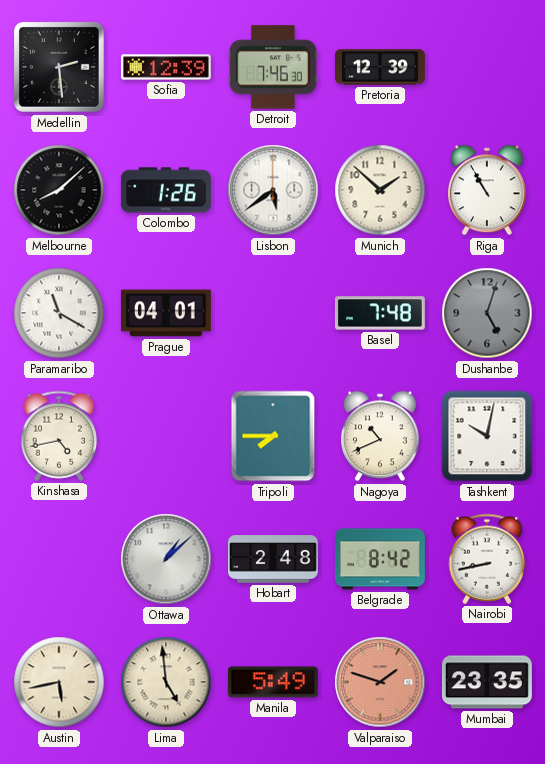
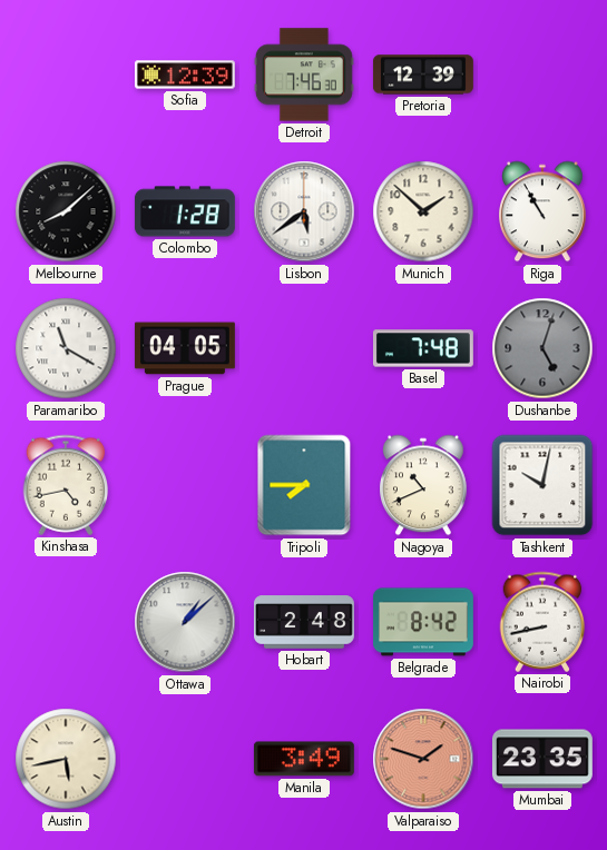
Medellin: 2:29 -> none
Colombo: 1:26 -> 1:28
Prague: 04:01 -> 04:05
Lima: 4:59 -> none
Manila: 5:49 -> 3:49
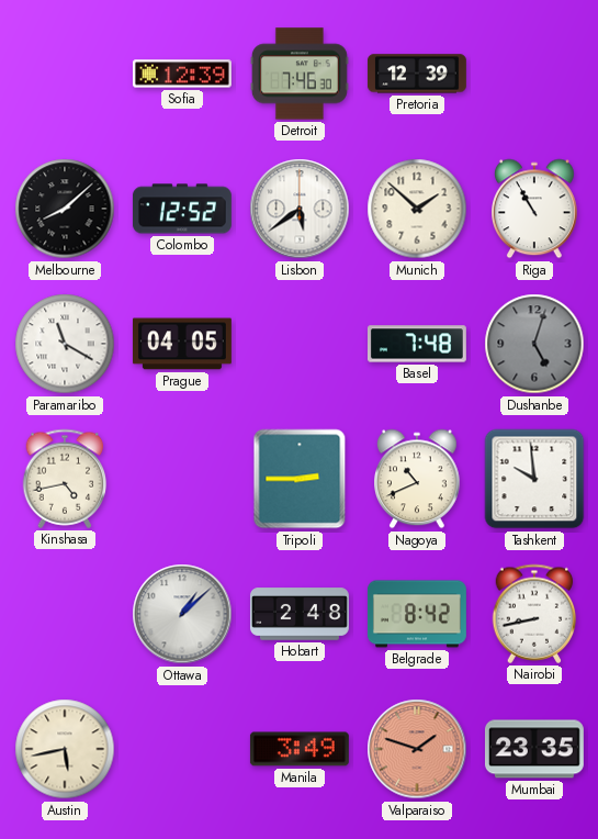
Colombo: 1:28 -> 12:52
Tripoli: 7:45 -> 2:45
Tashkent: 10:02 -> 9:59
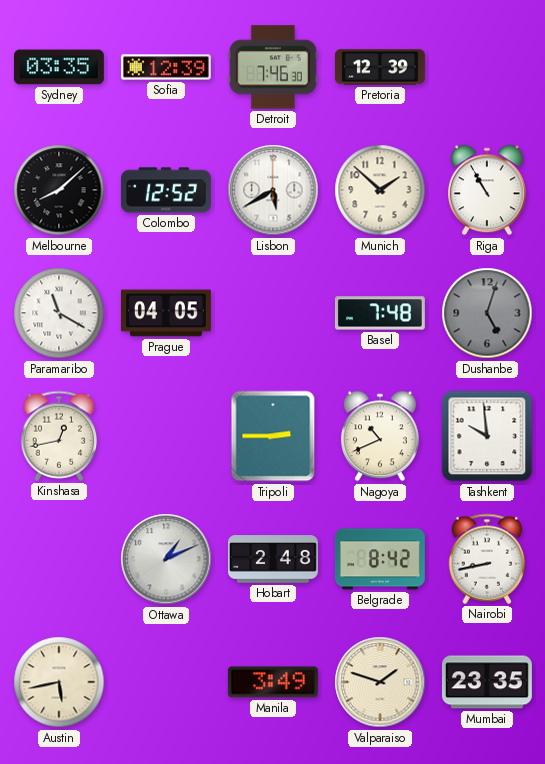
Sydney: none -> 03:35
Lisbon: 5:39 -> 5:40
Kinshasa: 4:43 -> 12:43
Ottawa: 1:08 -> 1:11
Valparaiso dial: salmon -> cream
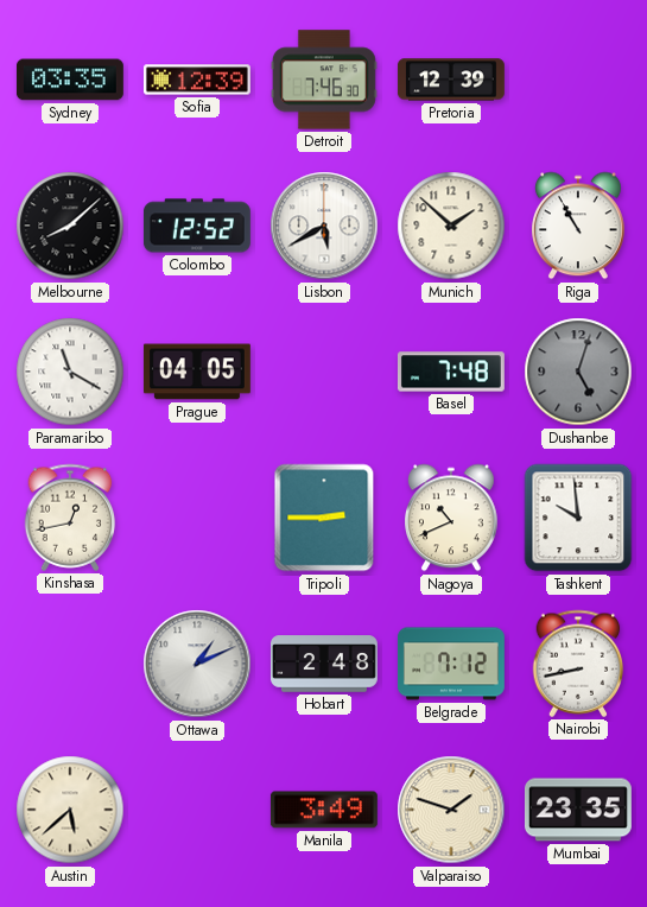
Belgrade: 8:42 -> 7:12
Austin: 5:43 -> 5:38
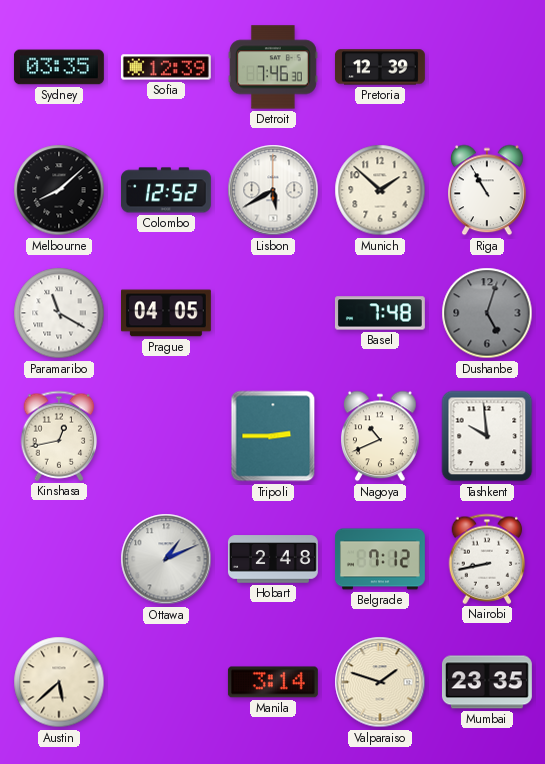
Manila: 3:49 -> 3:14
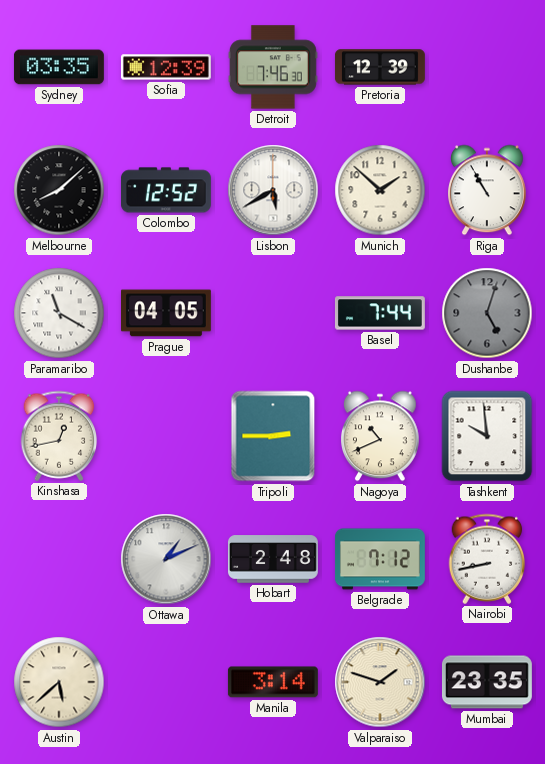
Basel: 7:48 -> 7:44
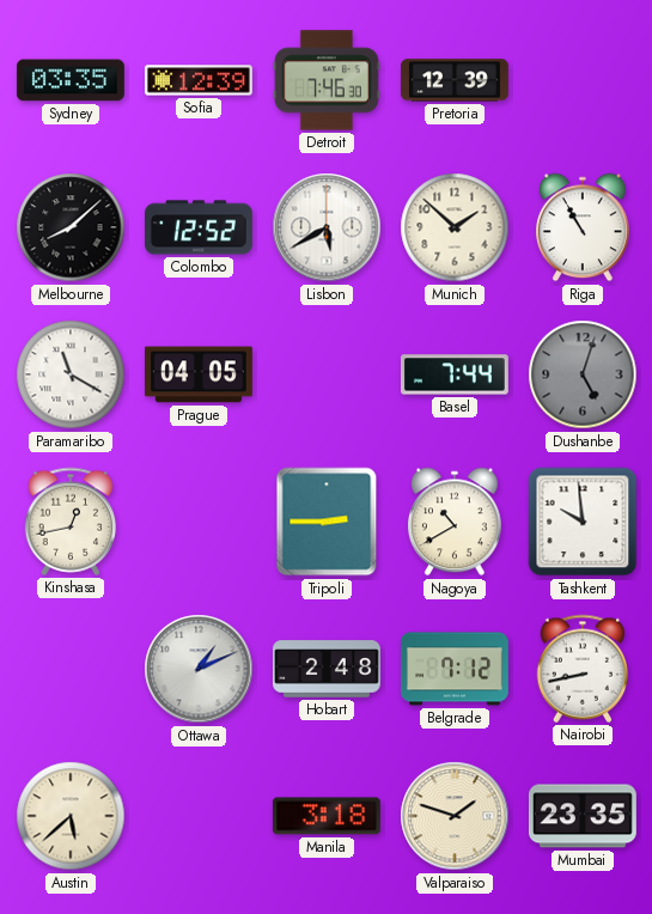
Nagoya: 10:41 -> 10:40
Manila: 3:14 -> 3:18
